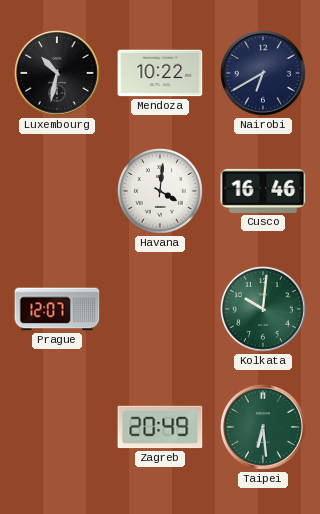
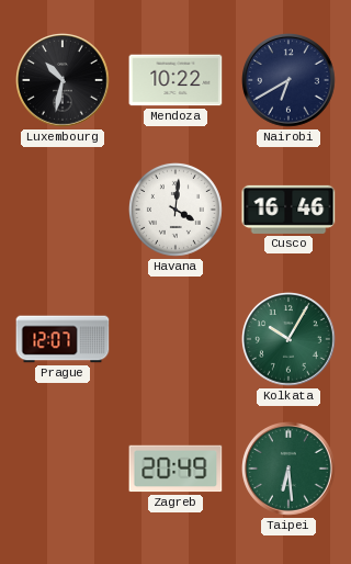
Kolkata: 10:01 -> 10:05
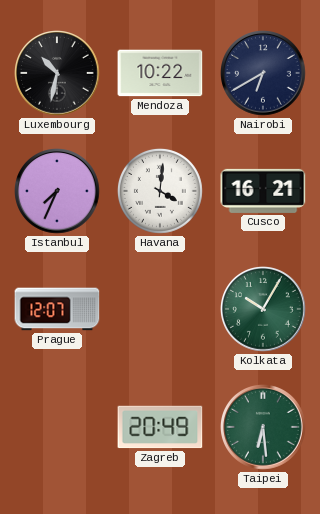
Istanbul: none -> 7:34
Cusco: 16:46 -> 16:21
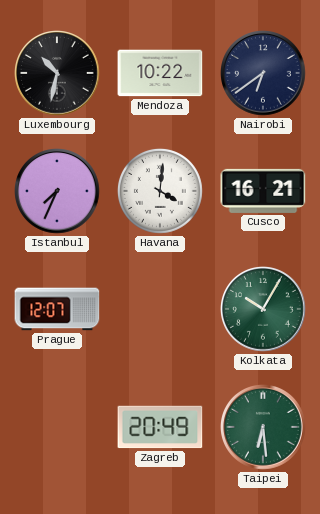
Nairobi: 6:40 -> 6:39
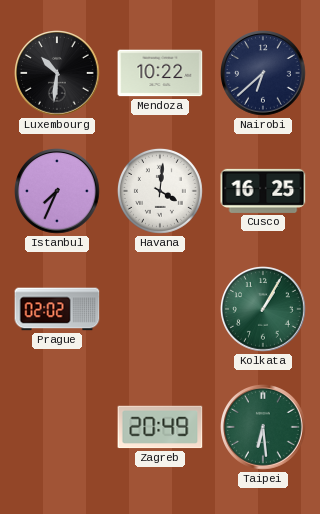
Luxembourg: 10:32 -> 10:31
Nairobi: 6:39 -> 6:38
Cusco: 16:21 -> 16:25
Prague: 12:07 -> 02:02
Kolkata: 10:05 -> 1:05
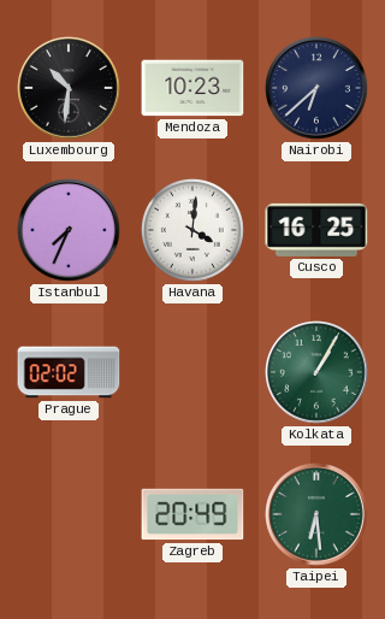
Mendoza: 10:22 -> 10:23
